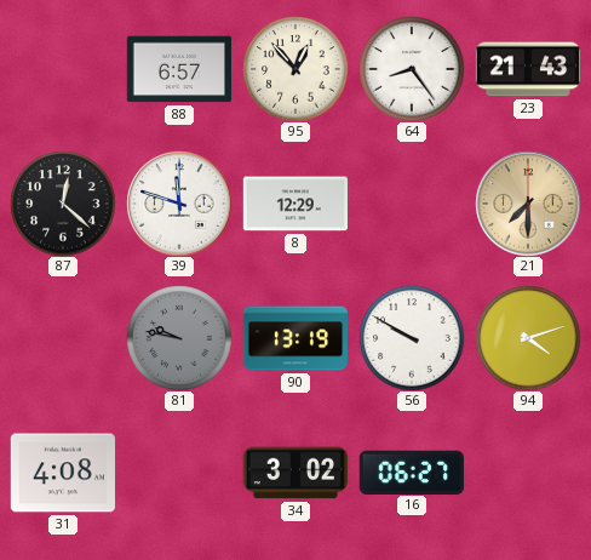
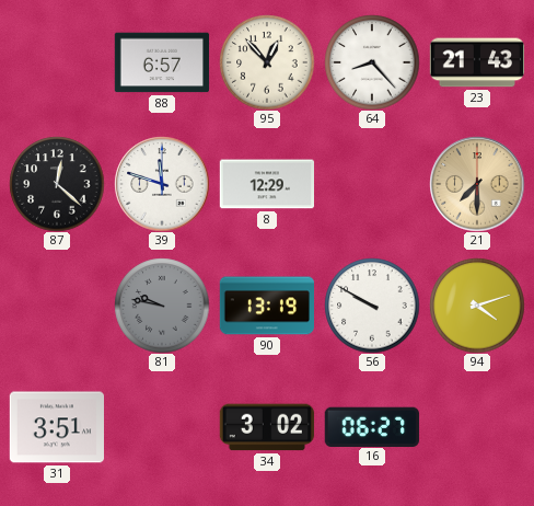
64: 8:24 -> 8:23
31: 4:08 -> 3:51
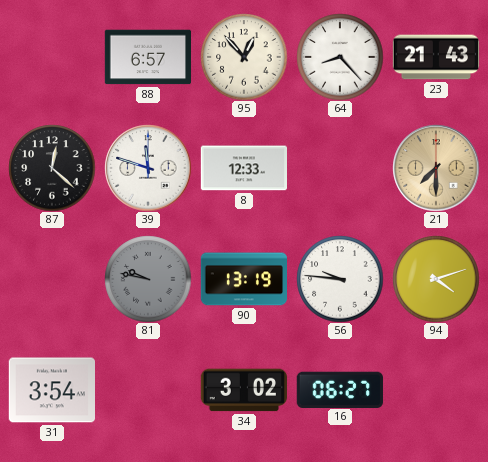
8: 12:29 -> 12:33
56: 9:50 -> 9:46
31: 3:51 -> 3:54
